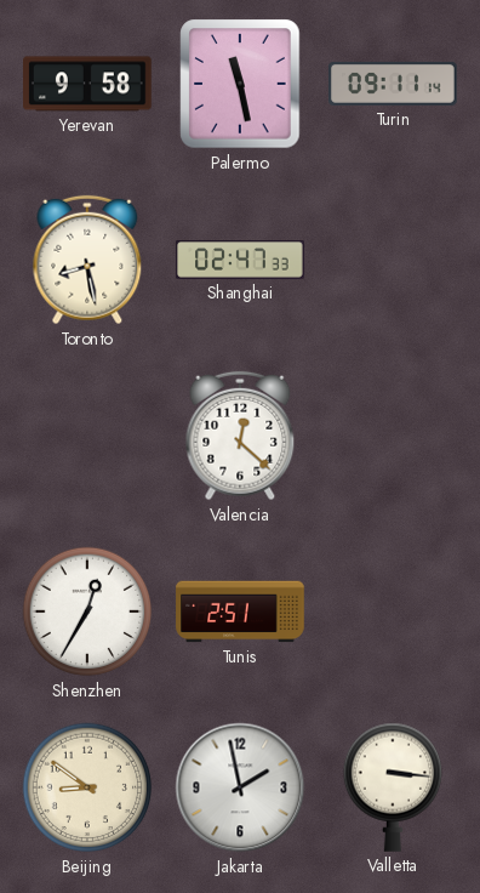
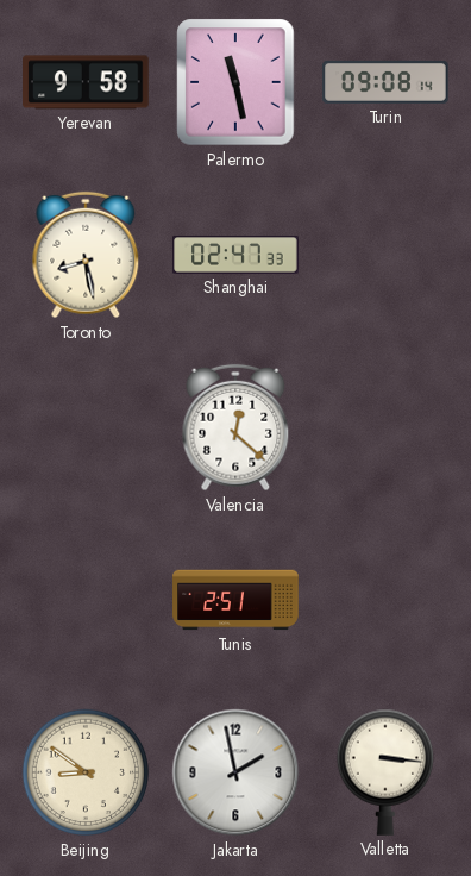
Turin: 09:11 -> 09:08
Shenzhen: 12:35 -> none
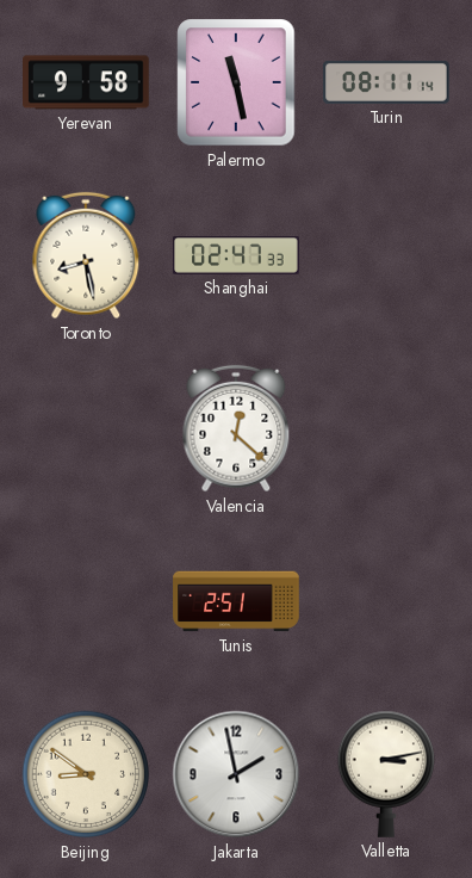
Turin: 09:08 -> 08:11
Valletta: 3:16 -> 3:13
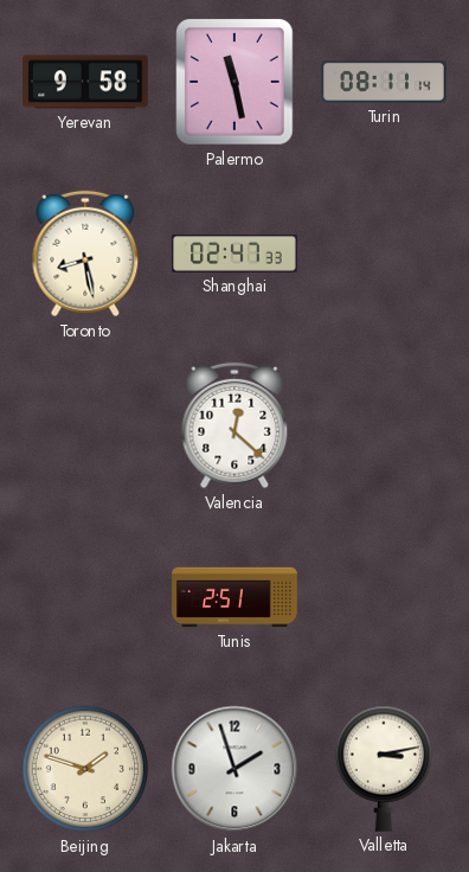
Beijing: 8:51 -> 1:48
Jakarta: 1:58 -> 1:57
